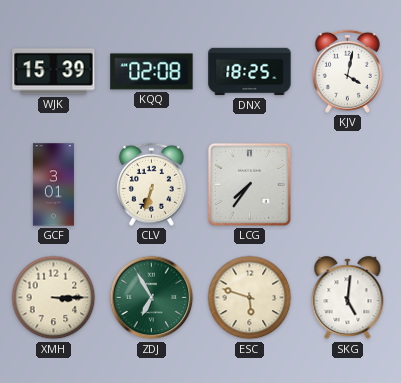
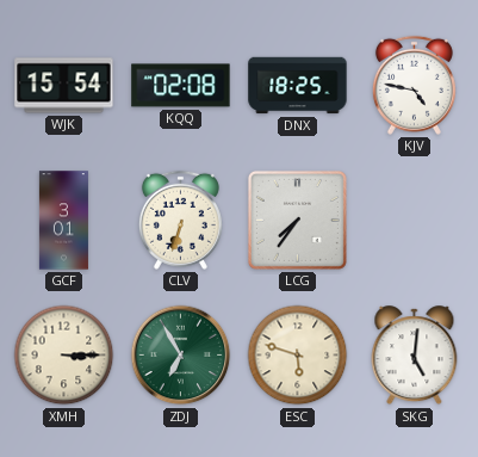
WJK: 15:39 -> 15:54
KJV: 4:02 -> 4:47
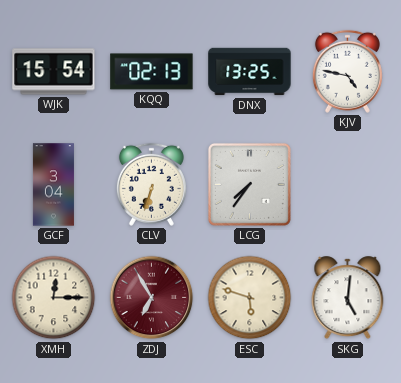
KQQ: 02:08 -> 02:13
DNX: 18:25 -> 13:25
GCF: 3:01 -> 3:04
XMH: 3:15 -> 12:15
ZDJ dial: green -> burgundy
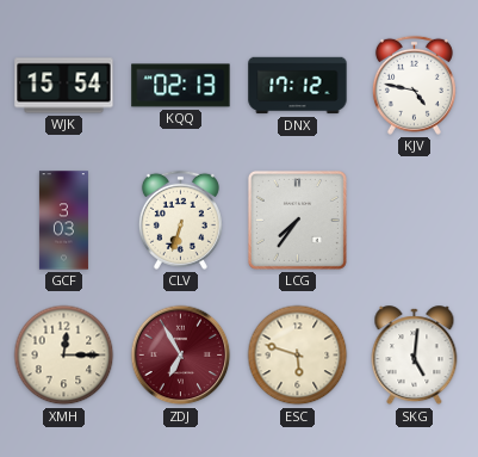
DNX: 13:25 -> 17:12
GCF: 3:04 -> 3:03
